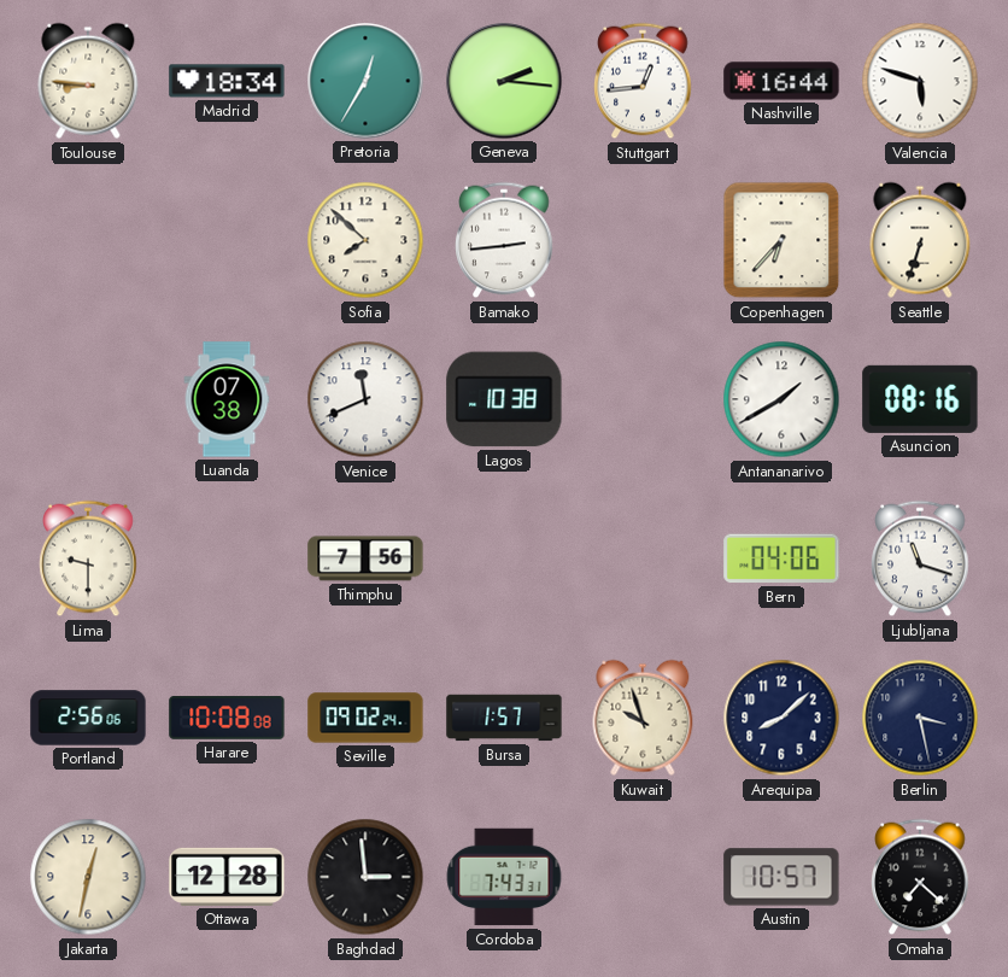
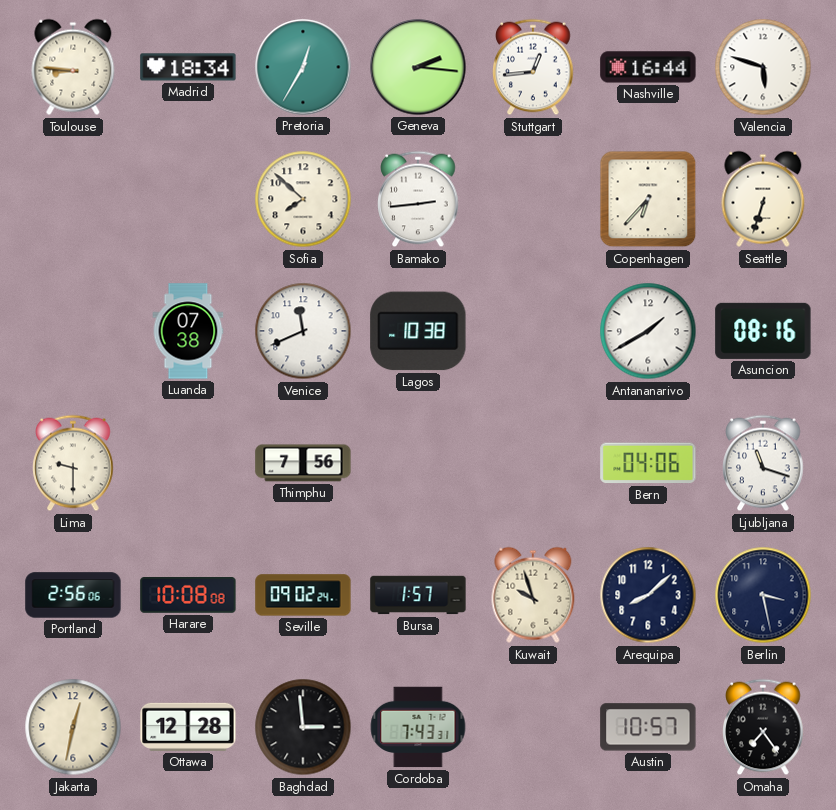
Omaha: 7:22 -> 7:24
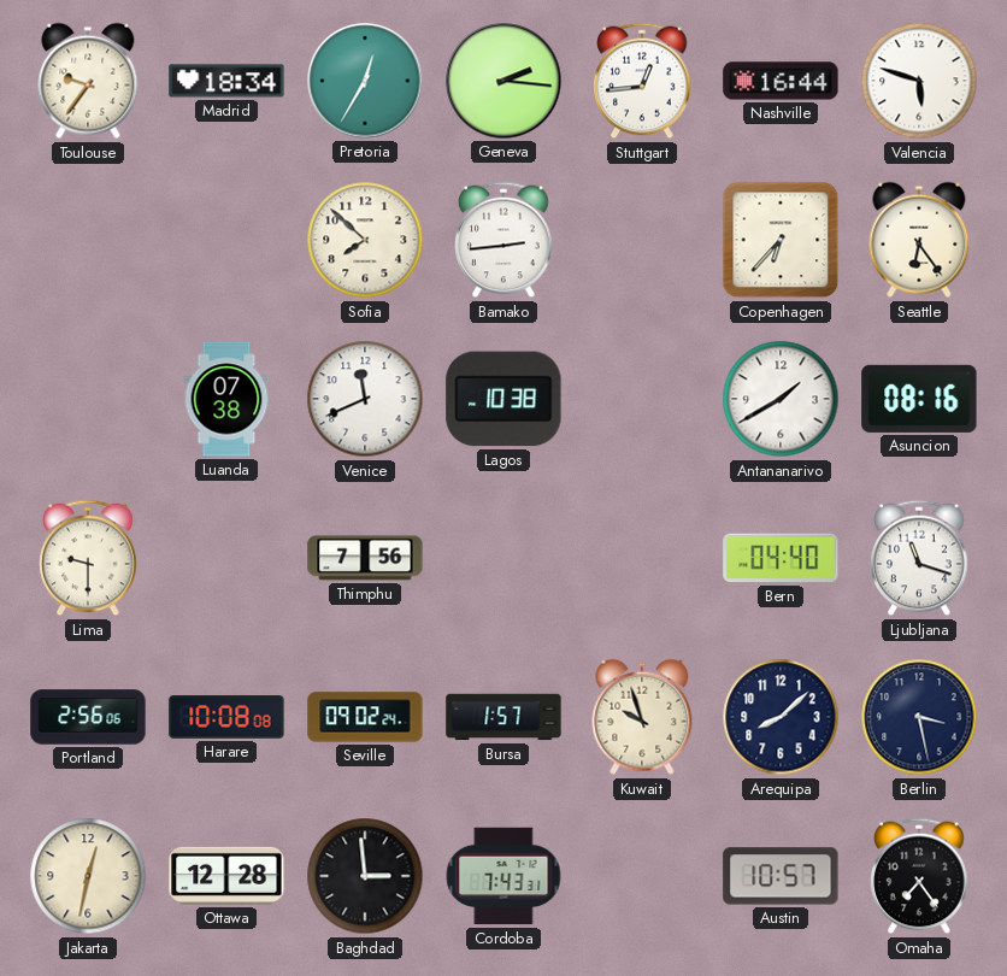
Toulouse: 8:46 -> 9:36
Seattle: 6:33 -> 6:24
Bern: 04:06 -> 04:40
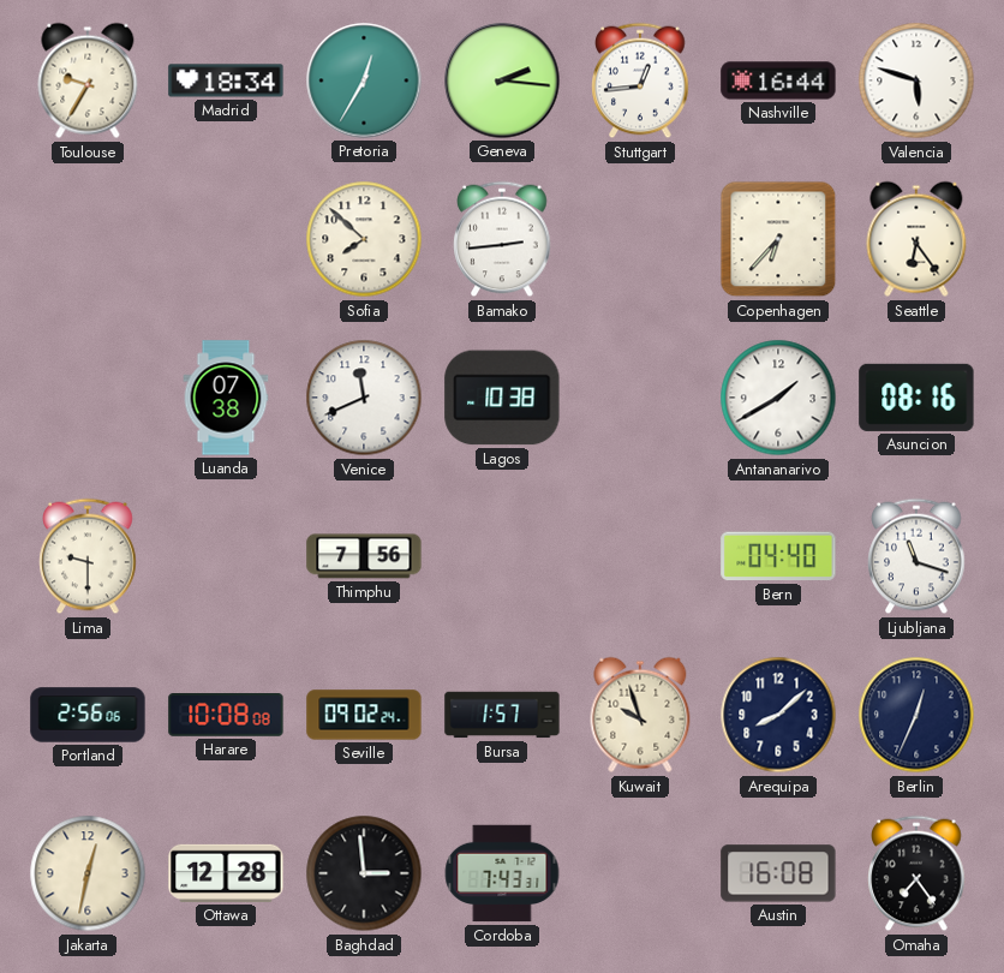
Toulouse: 9:36 -> 9:35
Berlin: 3:28 -> 12:34
Austin: 10:57 -> 16:08
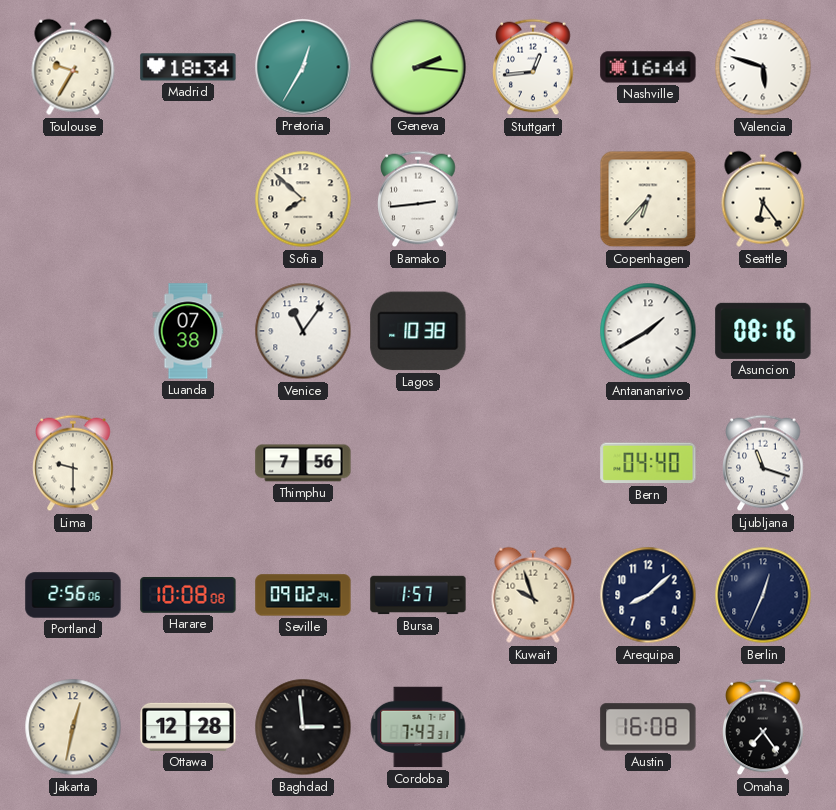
Venice: 11:41 -> 11:06
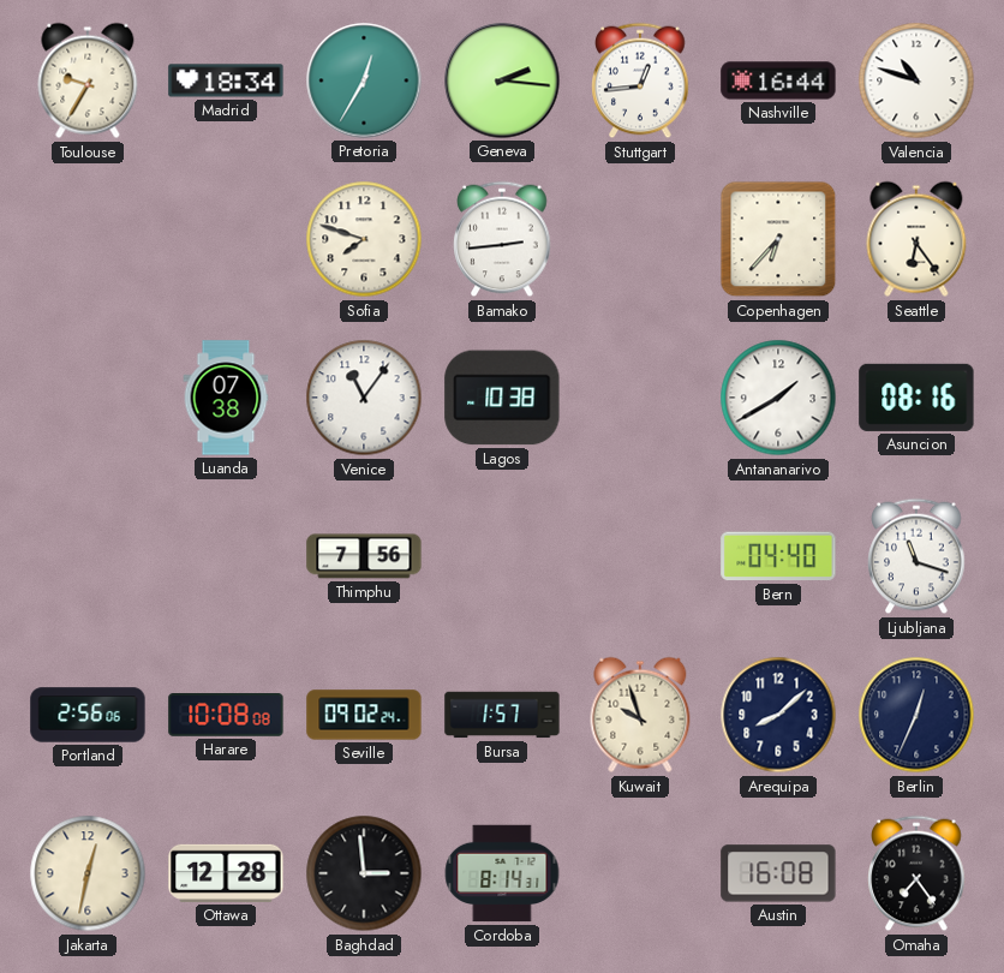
Valencia: 5:48 -> 10:48
Sofia: 7:52 -> 7:48
Lima: 9:30 -> none
Cordoba: 7:43 -> 8:14
